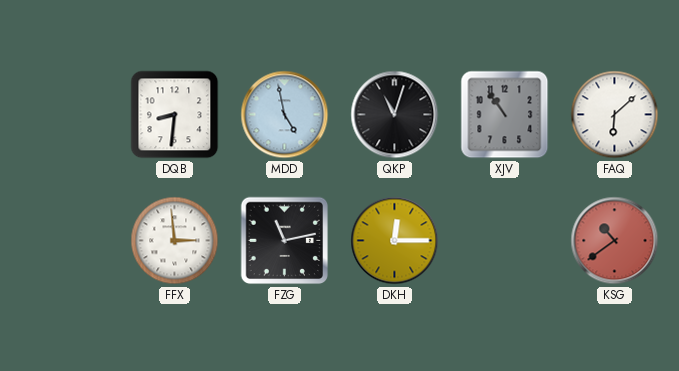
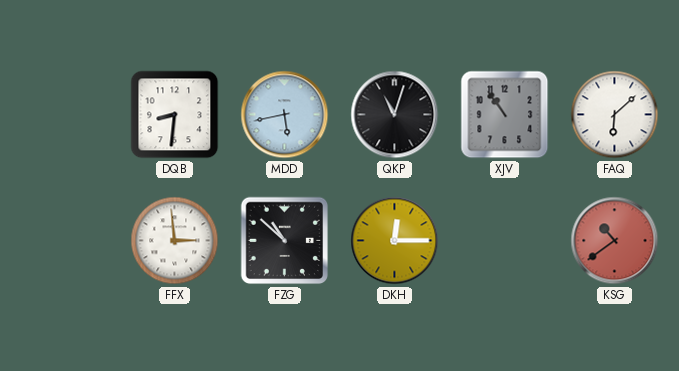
MDD: 4:58 -> 5:43
FZG: 11:13 -> 10:52
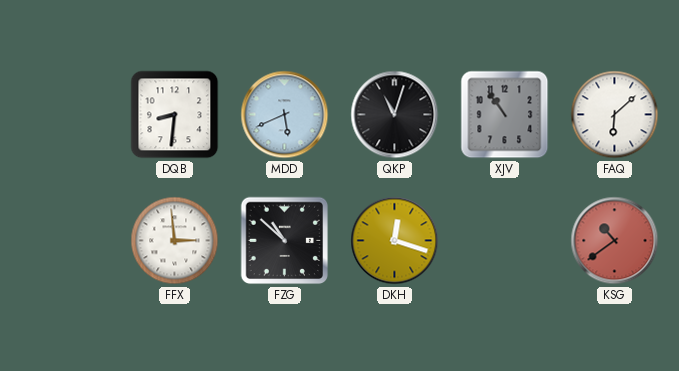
MDD: 5:43 -> 5:41
DKH: 12:15 -> 12:18
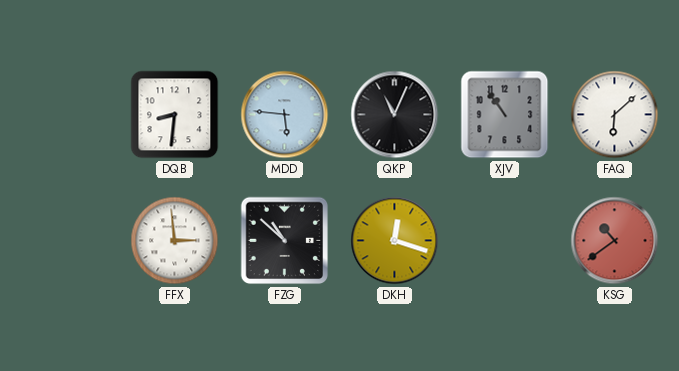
MDD: 5:41 -> 5:46
QKP: 11:03 -> 11:04
